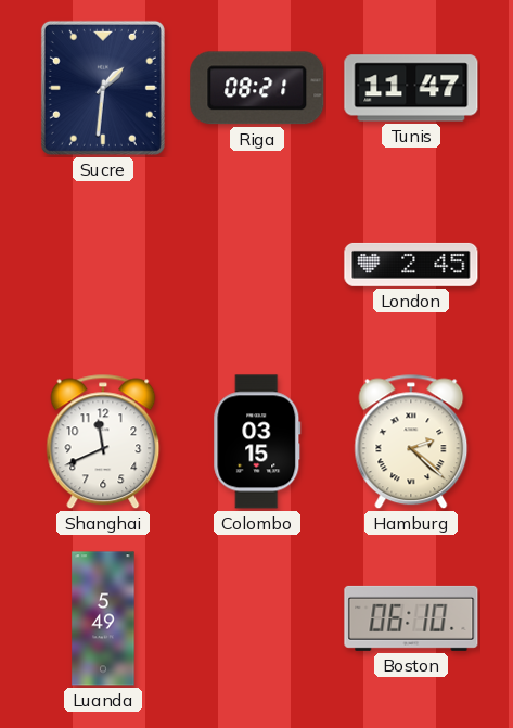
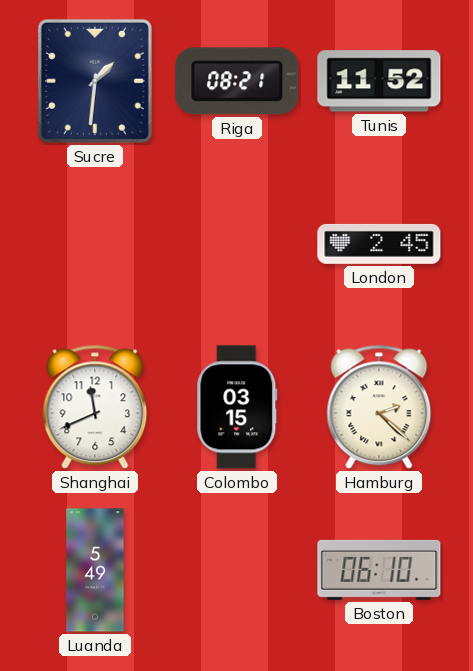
Tunis: 11:47 -> 11:52
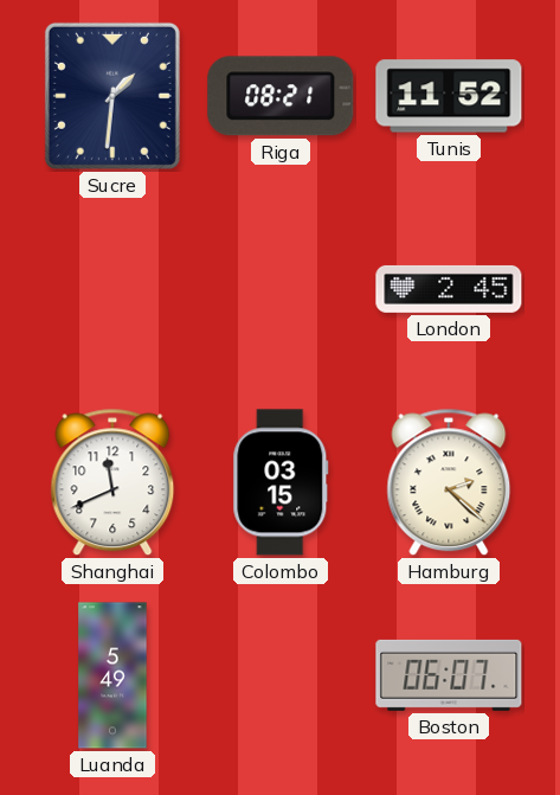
Boston: 06:10 -> 06:07
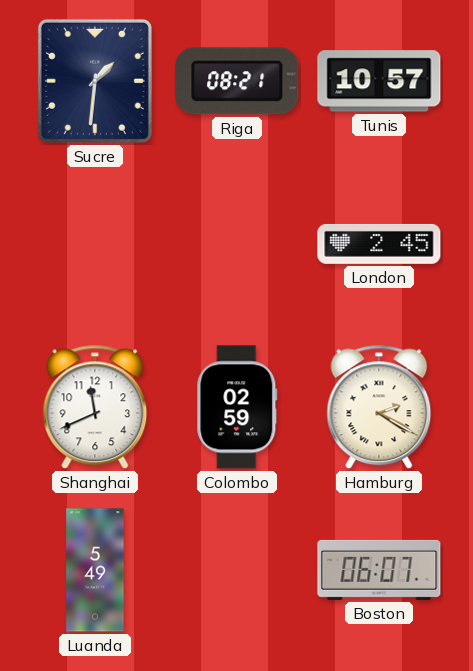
Tunis: 11:52 -> 10:57
Colombo: 03:15 -> 02:59
Hamburg: 2:22 -> 2:20
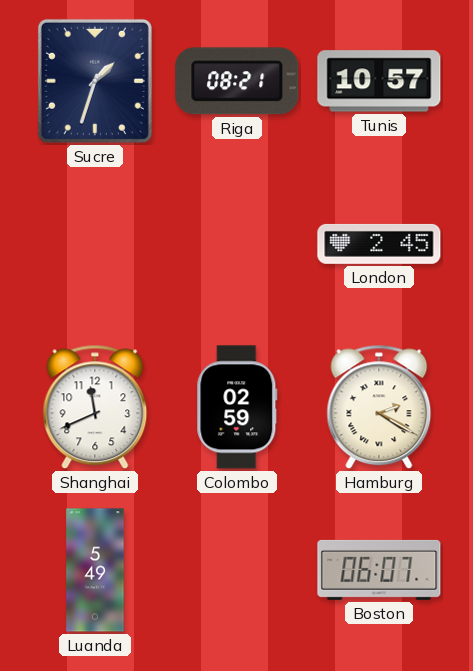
Sucre: 1:31 -> 1:33
